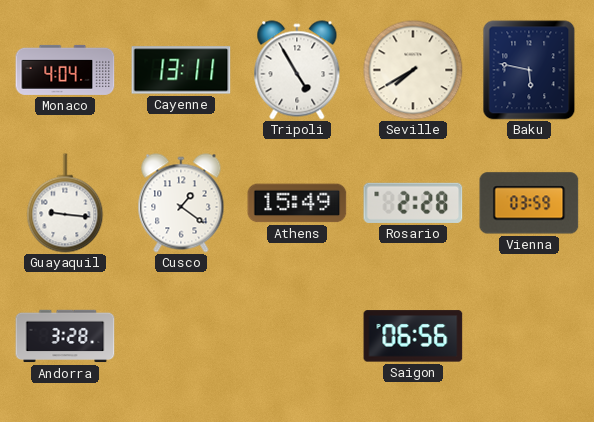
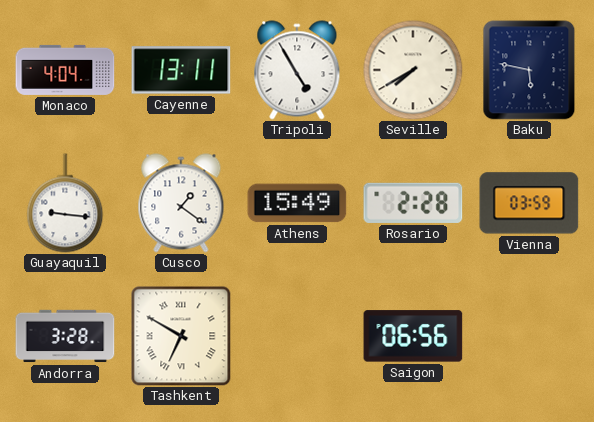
Tashkent: none -> 6:50
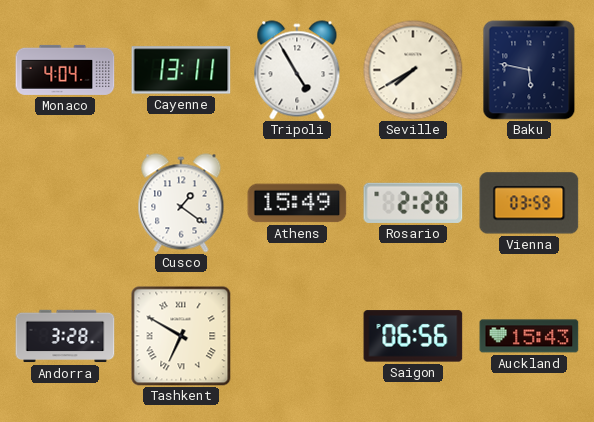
Guayaquil: 9:16 -> none
Auckland: none -> 15:43
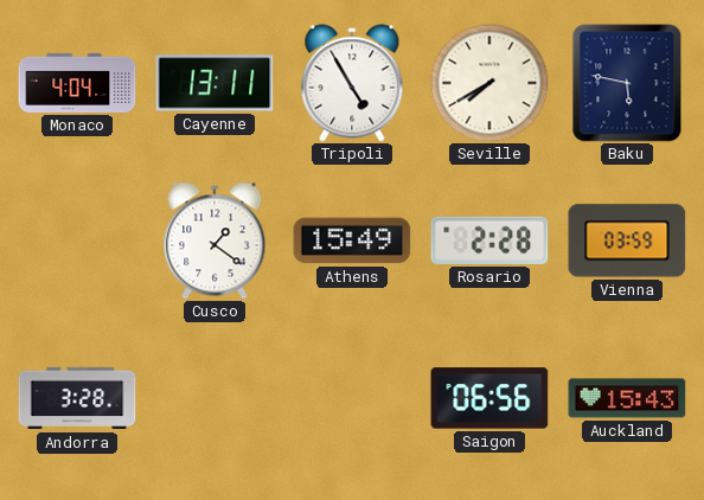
Tashkent: 6:50 -> none
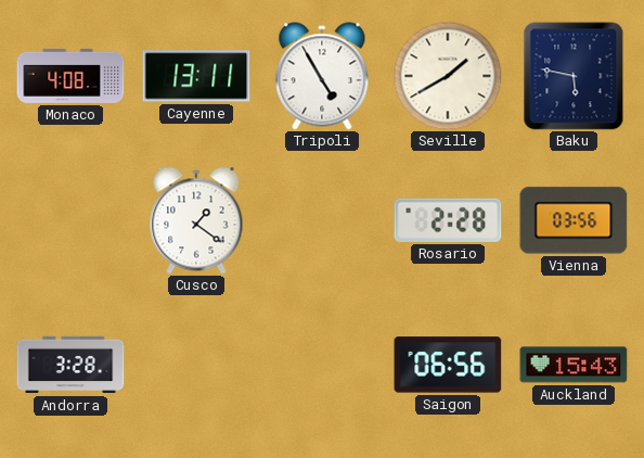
Monaco: 4:04 -> 4:08
Seville: 7:40 -> 1:40
Athens: 15:49 -> none
Vienna: 03:59 -> 03:56
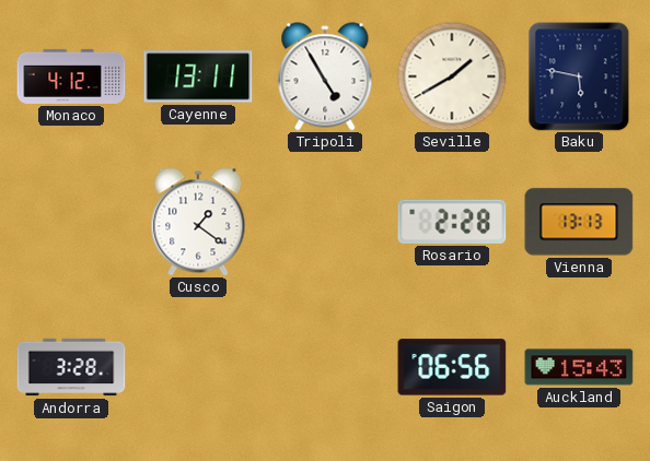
Monaco: 4:08 -> 4:12
Vienna: 03:56 -> 13:13
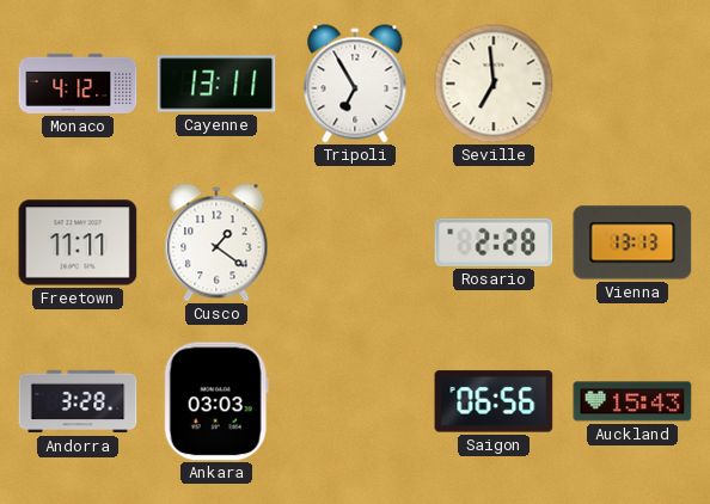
Tripoli: 4:55 -> 6:55
Seville: 1:40 -> 6:59
Baku: 5:47 -> none
Freetown: none -> 11:11
Ankara: none -> 03:03
